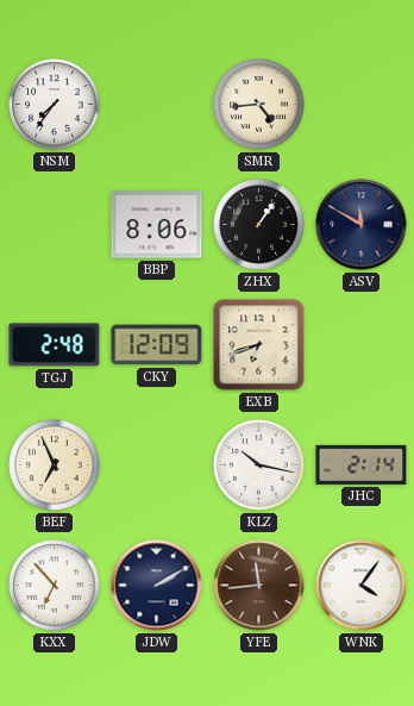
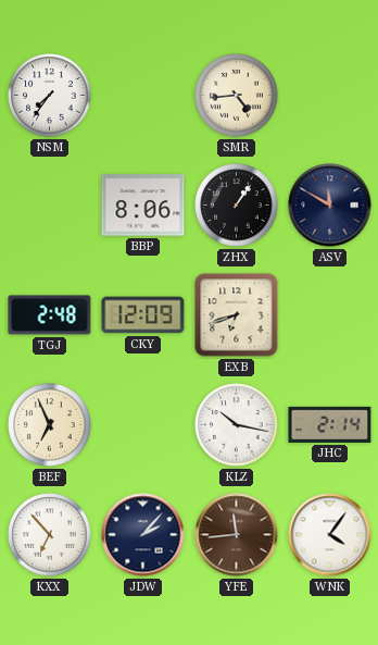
JDW: 2:10 -> 2:07
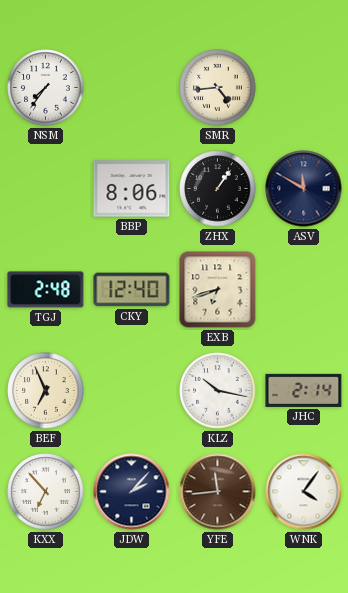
CKY: 12:09 -> 12:40
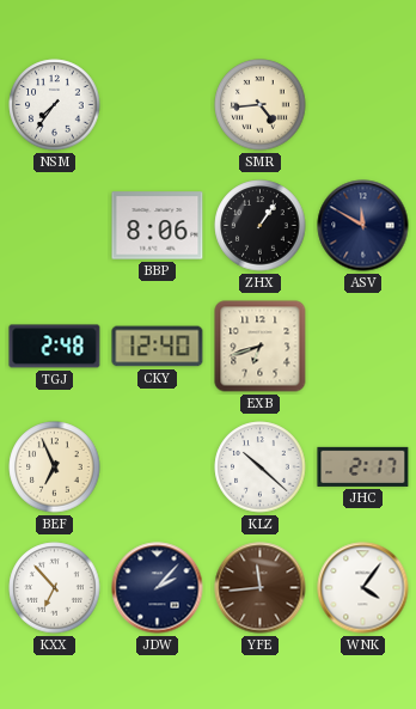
KLZ: 10:17 -> 10:22
JHC: 2:14 -> 2:17
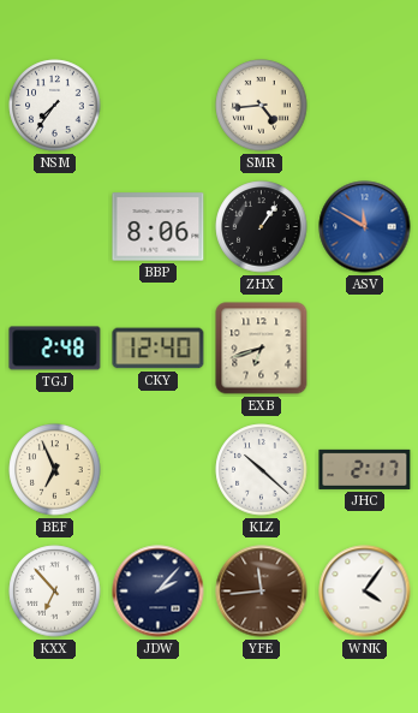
ASV dial: navy -> blue
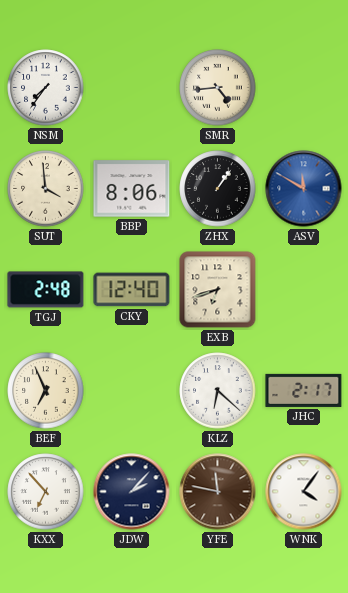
SUT: none -> 3:59
KLZ: 10:22 -> 6:22
YFE: 11:44 -> 11:47
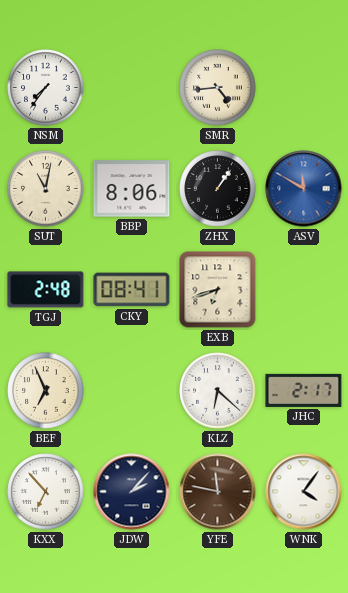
SUT: 3:59 -> 11:02
CKY: 12:40 -> 08:41
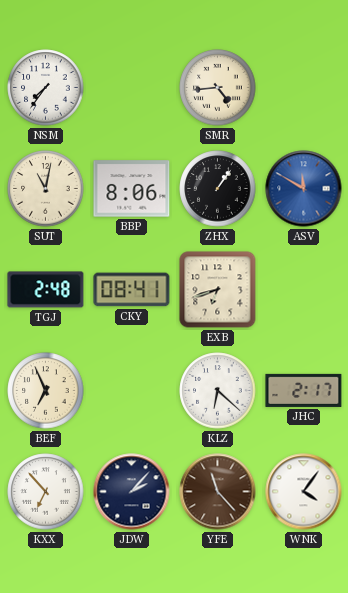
YFE: 11:47 -> 11:23
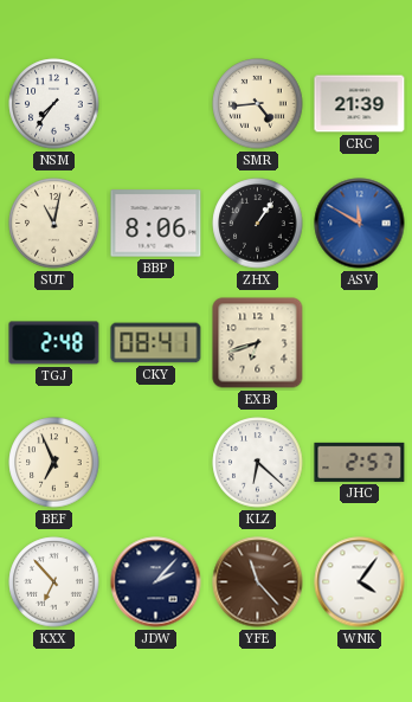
CRC: none -> 21:39
JHC: 2:17 -> 2:57
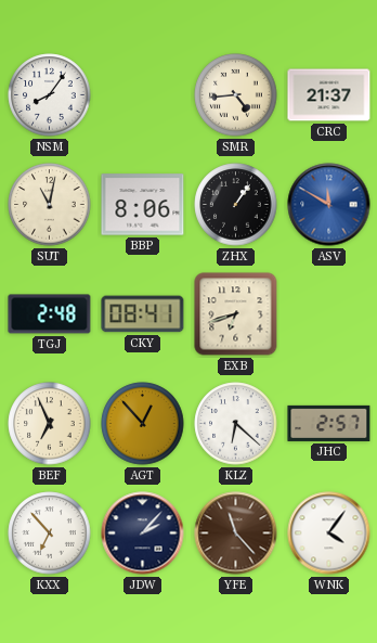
NSM: 7:36 -> 8:06
CRC: 21:39 -> 21:37
AGT: none -> 12:53
